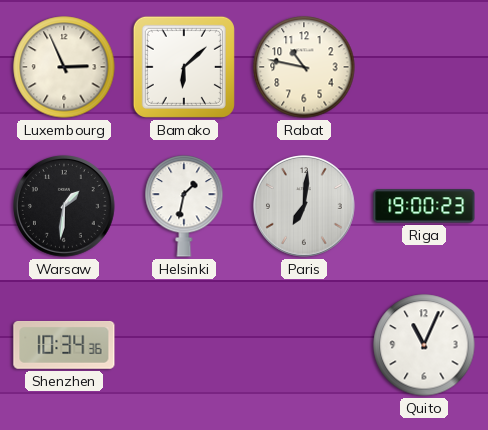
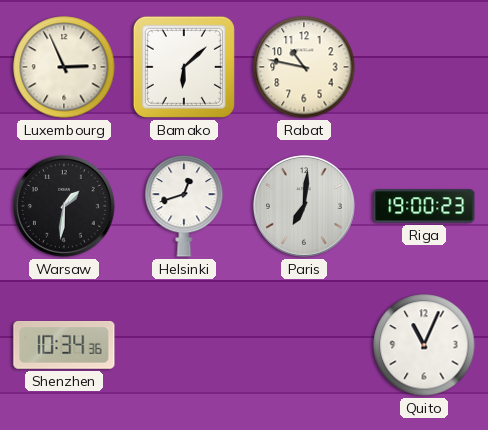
Helsinki: 1:32 -> 12:42
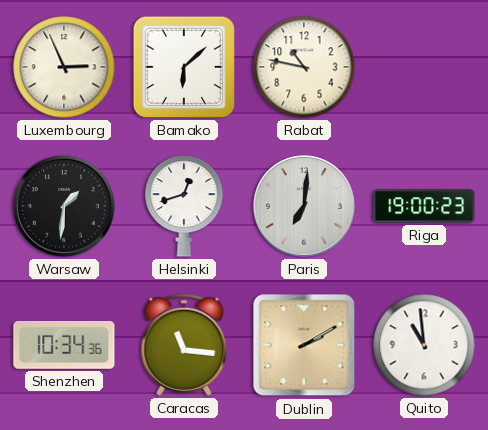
Caracas: none -> 11:16
Dublin: none -> 2:10
Quito: 11:04 -> 10:59
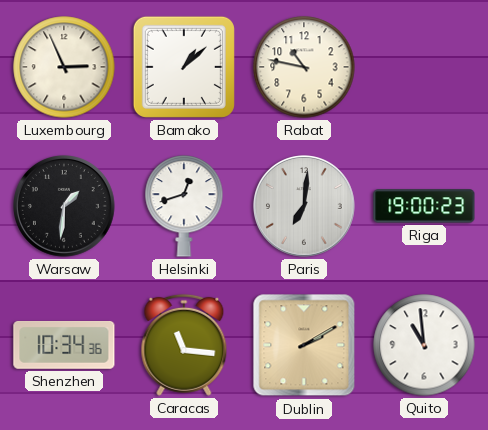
Bamako: 6:08 -> 1:08
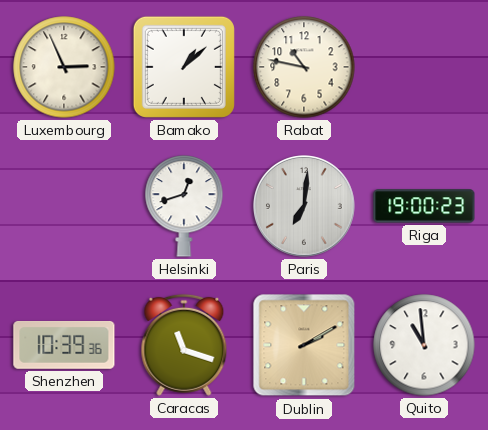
Warsaw: 1:31 -> none
Shenzhen: 10:34 -> 10:39
Caracas: 11:16 -> 11:18
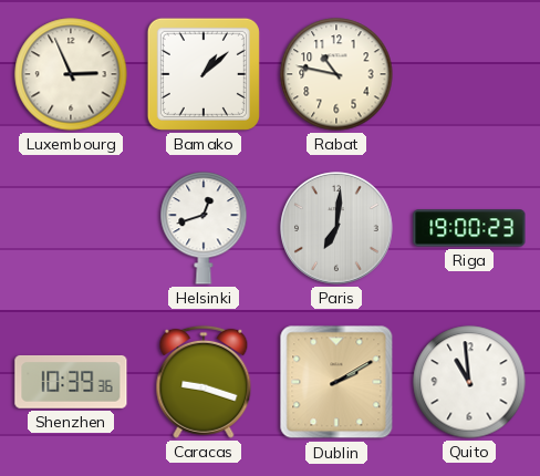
Caracas: 11:18 -> 9:18
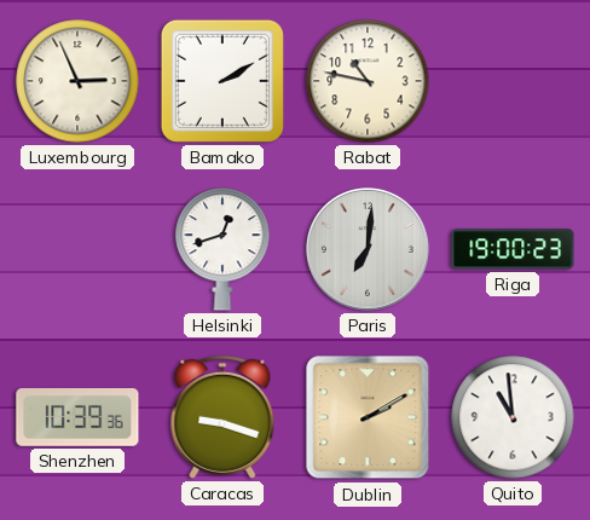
Bamako: 1:08 -> 2:10
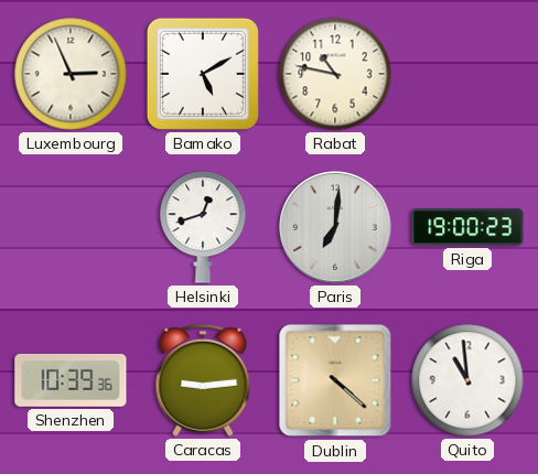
Bamako: 2:10 -> 5:10
Caracas: 9:18 -> 9:14
Dublin: 2:10 -> 4:22
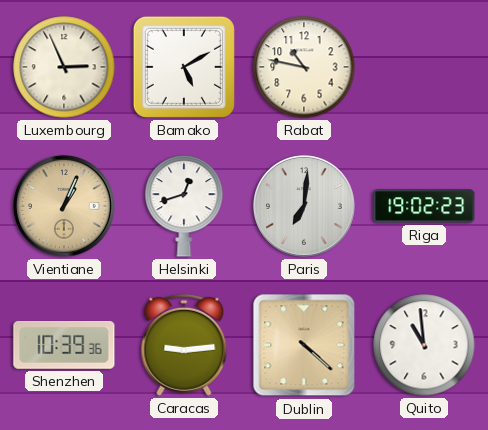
Vientiane: none -> 1:04
Riga: 19:00 -> 19:02
